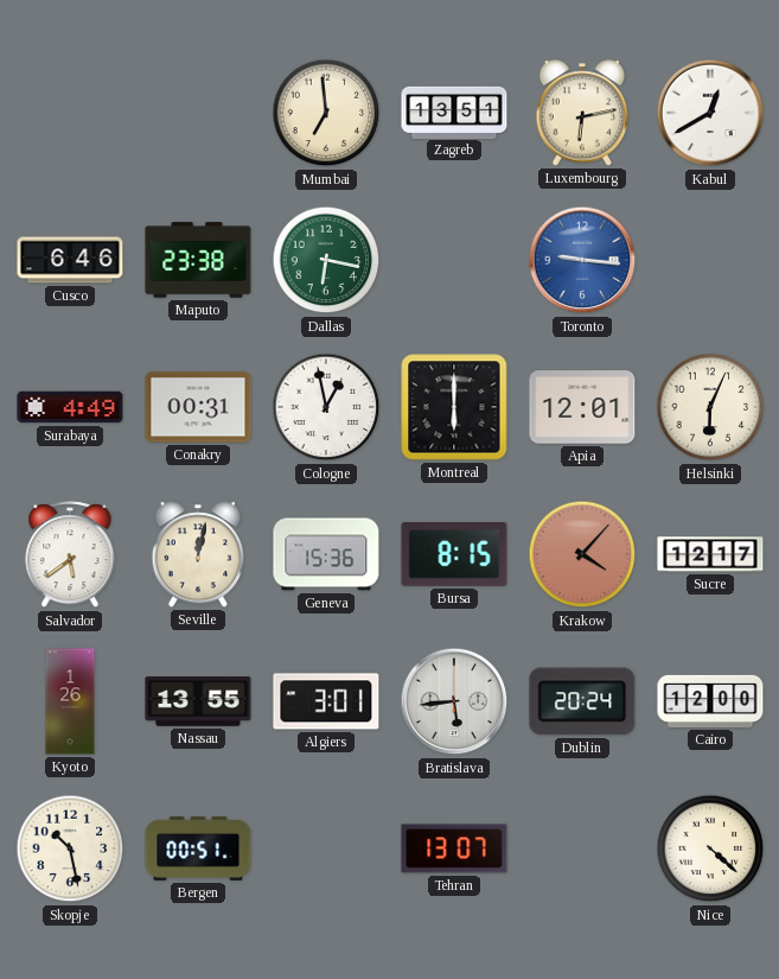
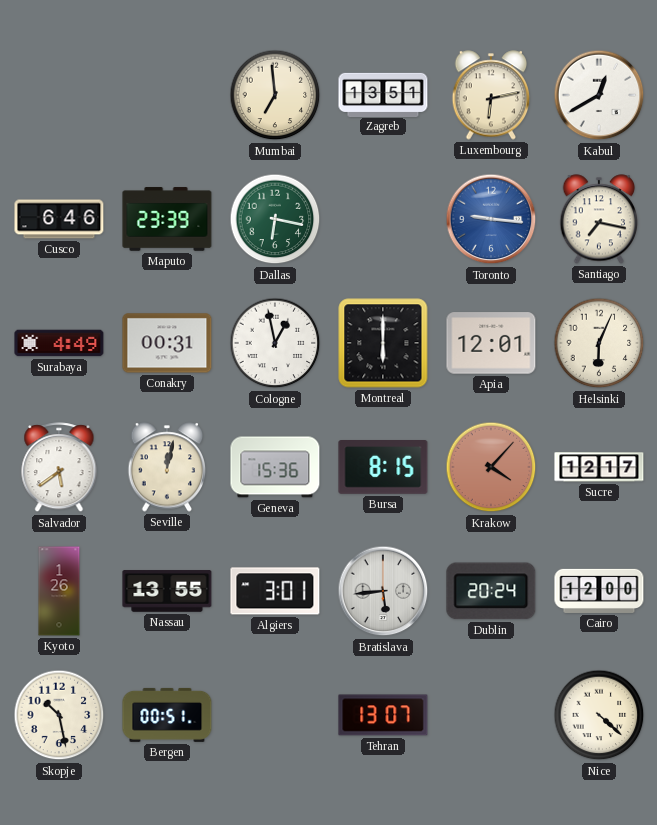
Maputo: 23:38 -> 23:39
Santiago: none -> 7:17
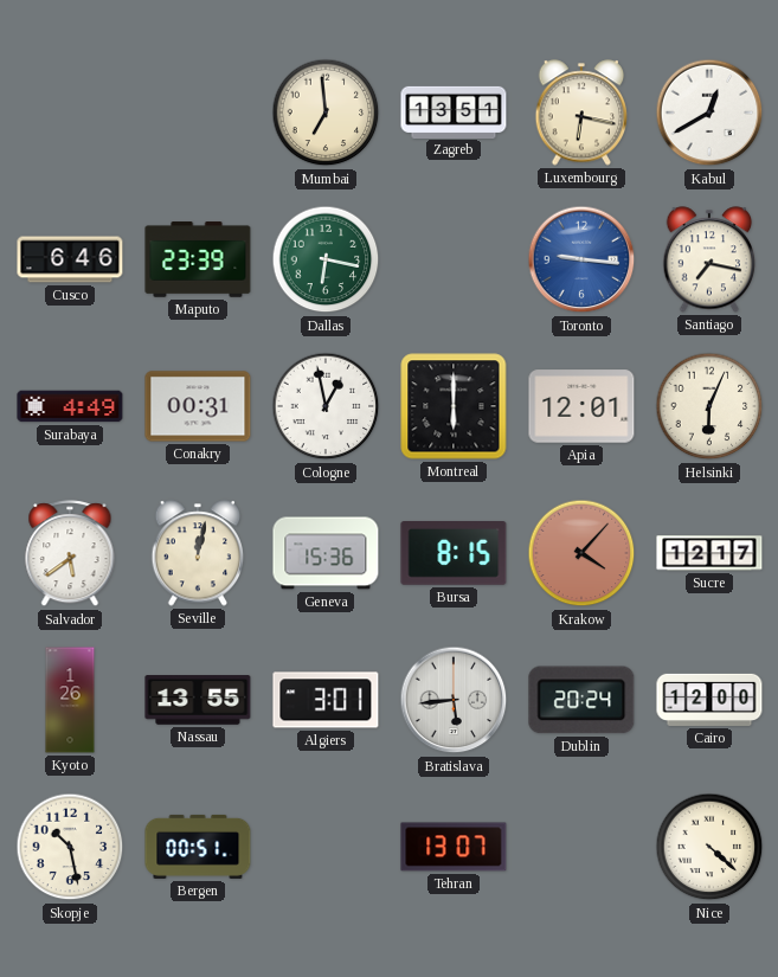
Luxembourg: 6:13 -> 6:17
